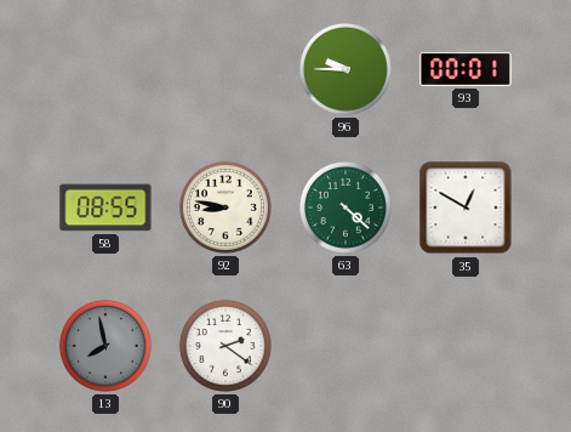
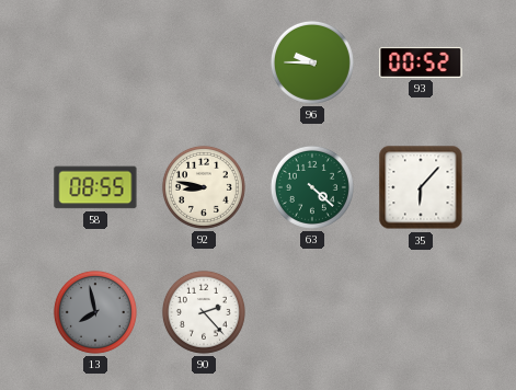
93: 00:01 -> 00:52
35: 12:50 -> 6:07
90: 2:21 -> 2:23
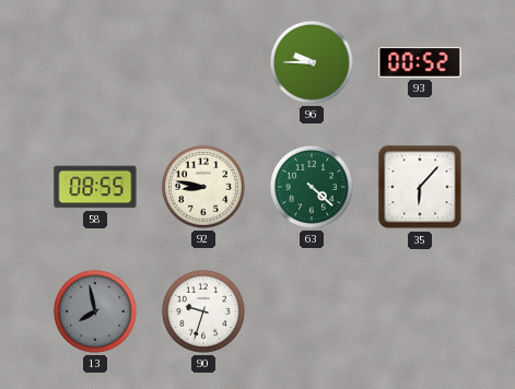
90: 2:23 -> 9:33
